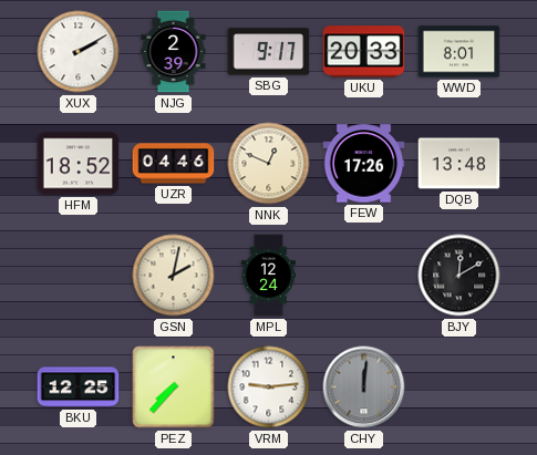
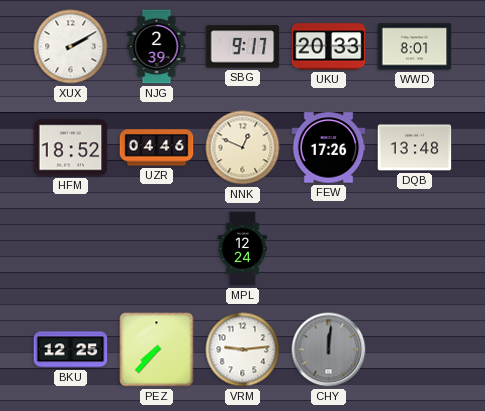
GSN: 2:02 -> none
BJY: 12:10 -> none
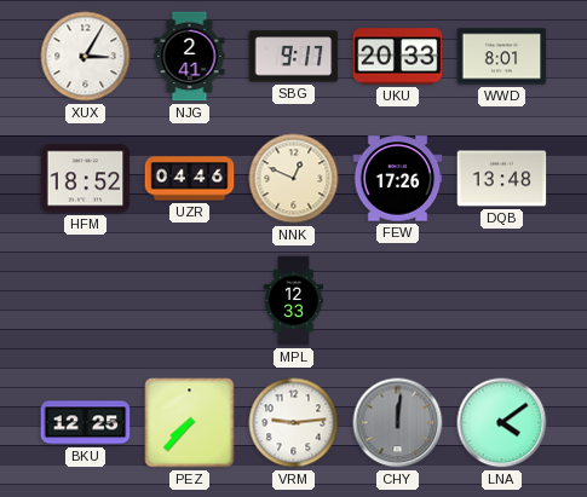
XUX: 2:10 -> 3:05
NJG: 2:39 -> 2:41
MPL: 12:24 -> 12:33
LNA: none -> 4:09
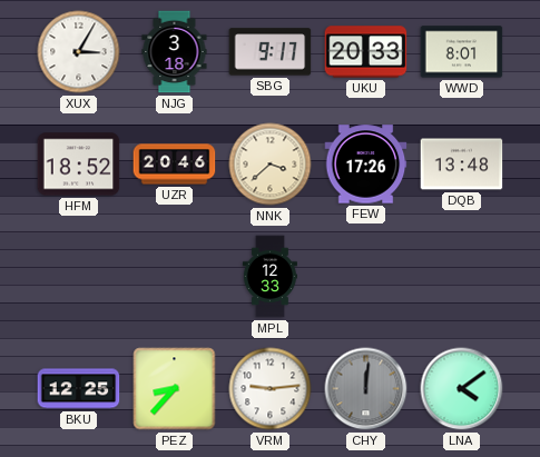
NJG: 2:41 -> 3:18
UZR: 04:46 -> 20:46
NNK: 12:49 -> 3:38
PEZ: 7:37 -> 8:37
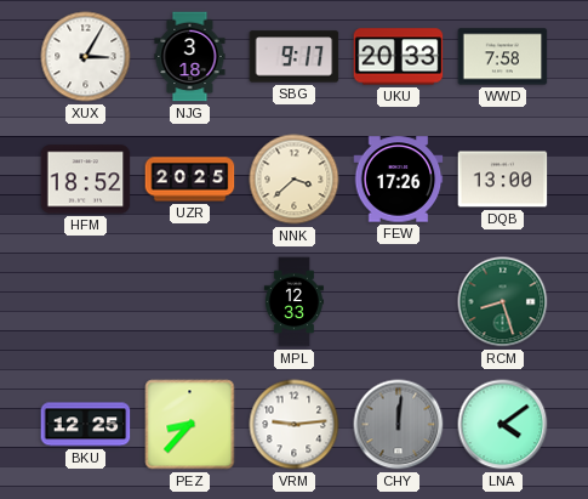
WWD: 8:01 -> 7:58
UZR: 20:46 -> 20:25
DQB: 13:48 -> 13:00
RCM: none -> 8:27
